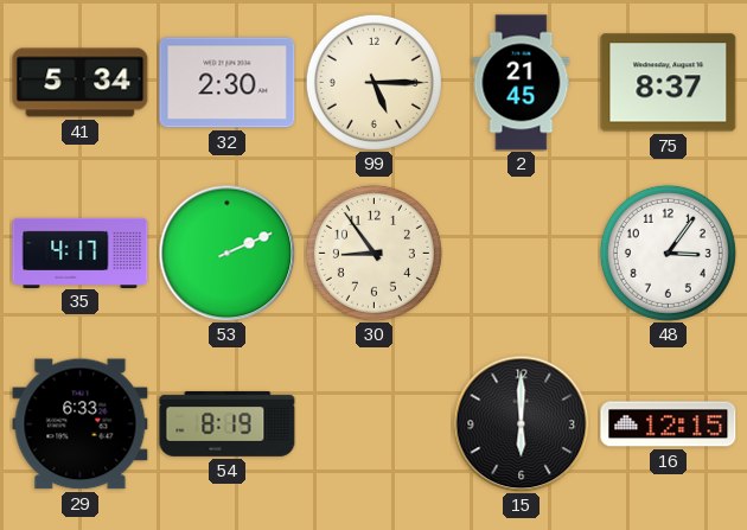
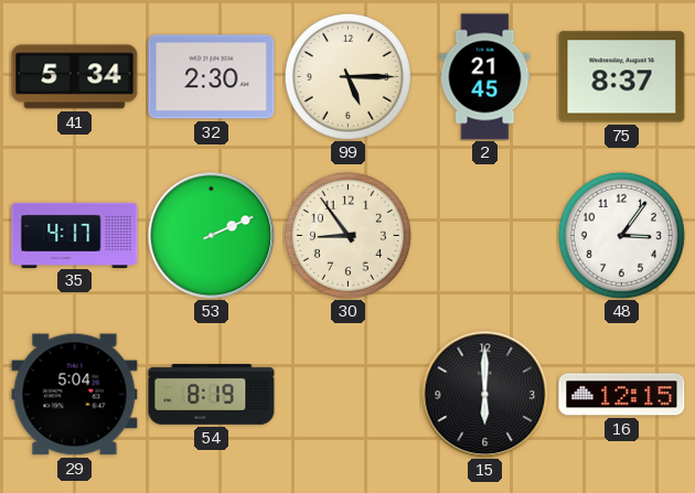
29: 6:33 -> 5:04
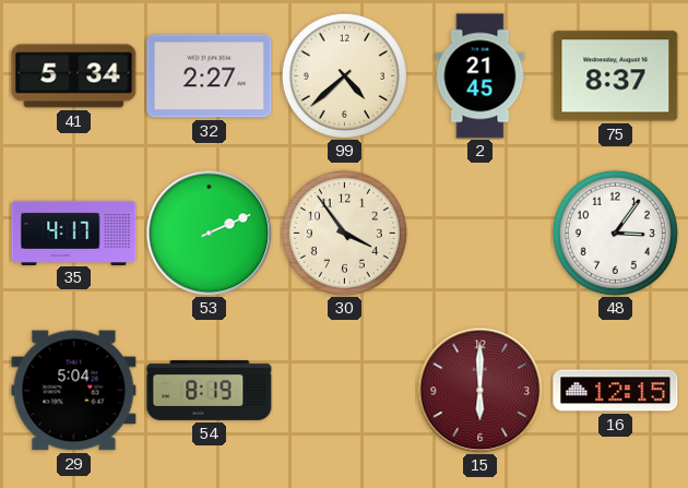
32: 2:30 -> 2:27
99: 5:15 -> 4:38
30: 8:54 -> 3:54
15 dial: black -> burgundy
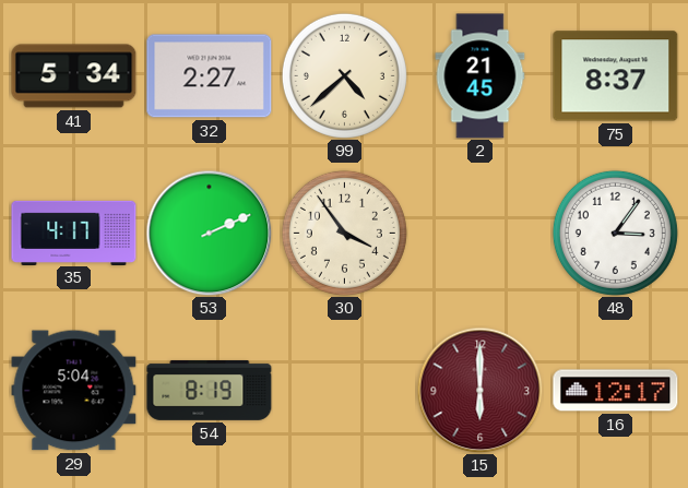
16: 12:15 -> 12:17
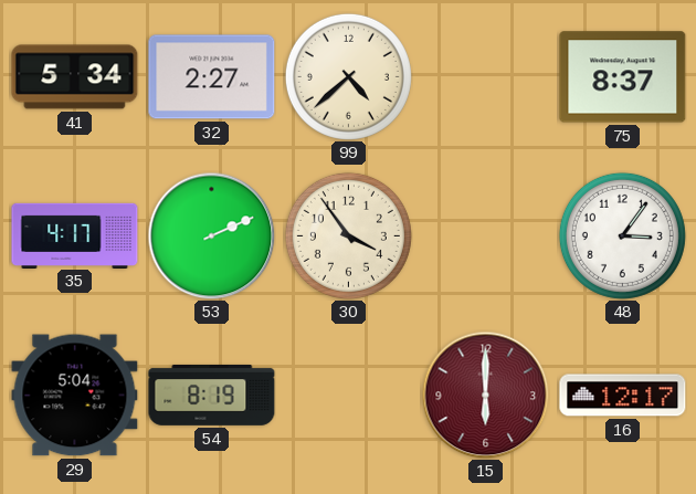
2: 21:45 -> none
